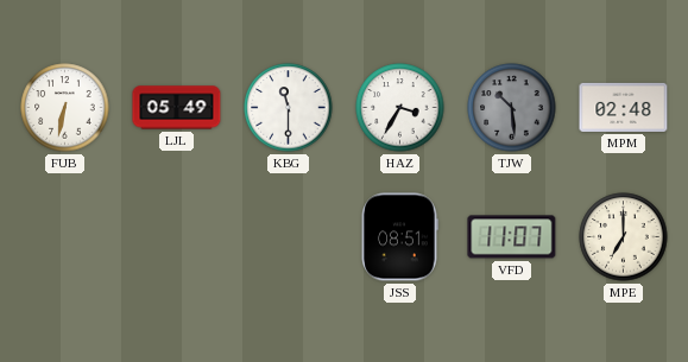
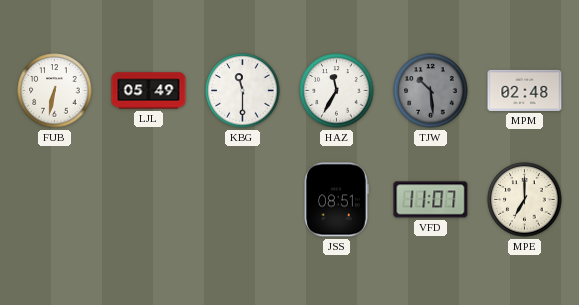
HAZ: 3:35 -> 11:35
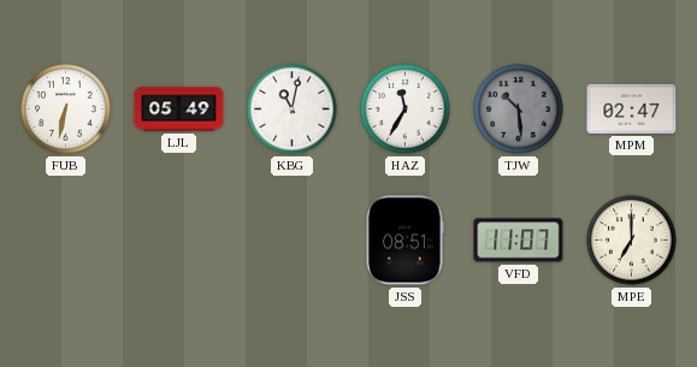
KBG: 11:30 -> 11:02
MPM: 02:48 -> 02:47
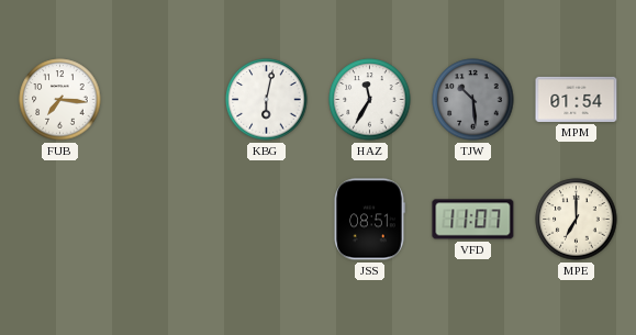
FUB: 6:32 -> 7:16
LJL: 05:49 -> none
KBG: 11:02 -> 6:02
MPM: 02:47 -> 01:54
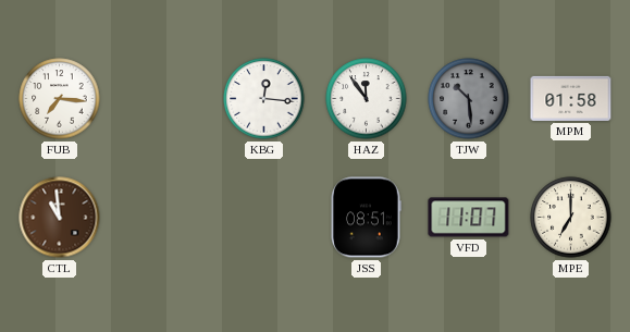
KBG: 6:02 -> 12:16
HAZ: 11:35 -> 11:54
MPM: 01:54 -> 01:58
CTL: none -> 10:59
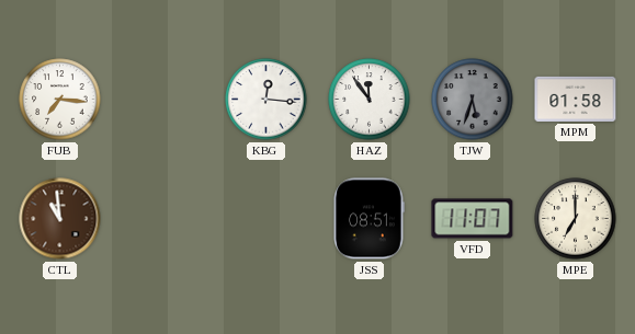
TJW: 10:29 -> 5:33
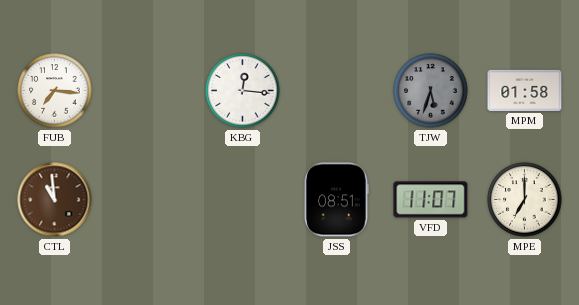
HAZ: 11:54 -> none
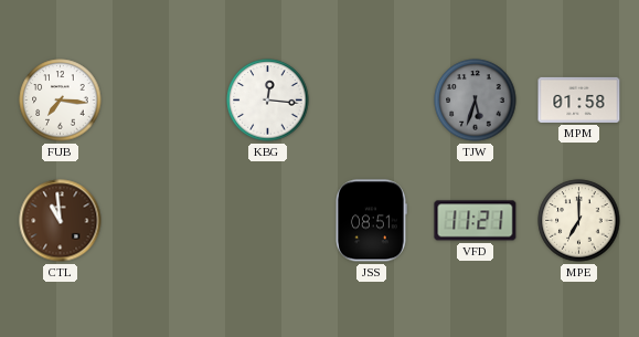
VFD: 11:07 -> 11:21
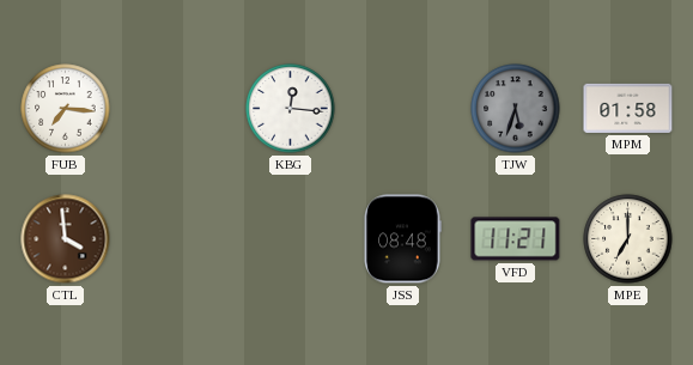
CTL: 10:59 -> 3:59
JSS: 08:51 -> 08:48
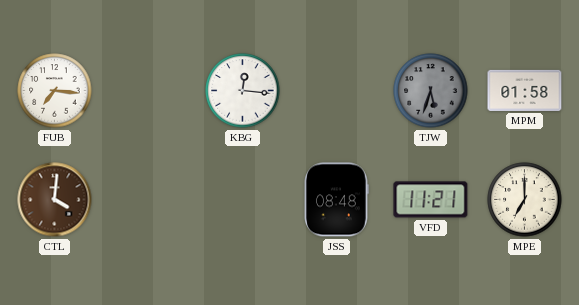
CTL: 3:59 -> 4:01
